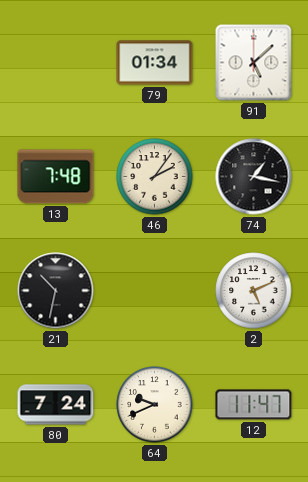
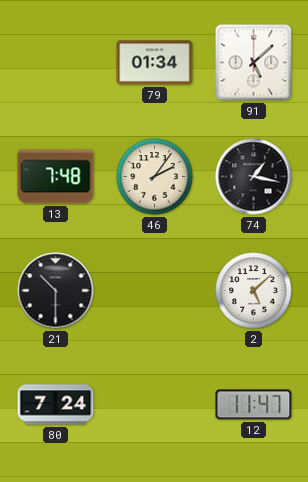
21: 10:32 -> 10:30
2: 5:11 -> 5:08
64: 9:41 -> none
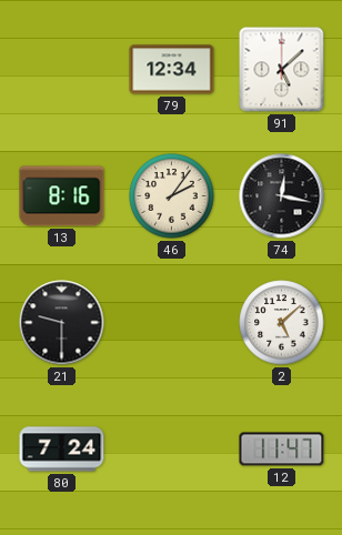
79: 01:34 -> 12:34
13: 7:48 -> 8:16
74: 1:17 -> 12:17
21: 10:30 -> 9:30
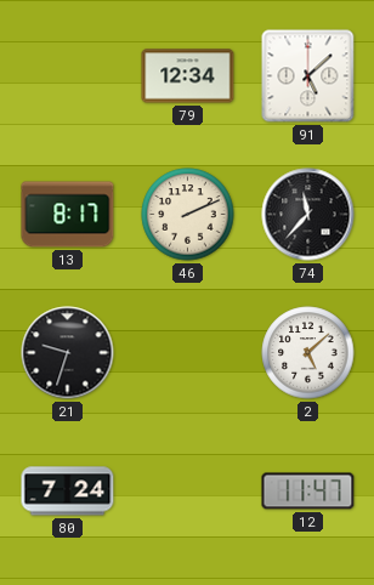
13: 8:16 -> 8:17
46: 2:06 -> 2:11
74: 12:17 -> 11:37
21: 9:30 -> 9:33
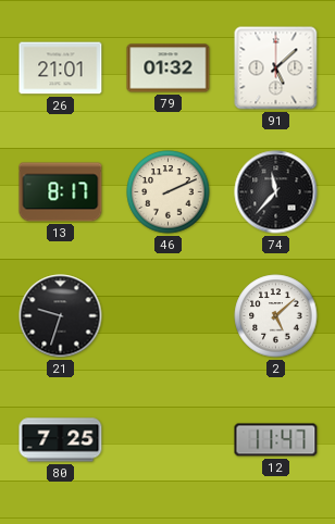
26: none -> 21:01
79: 12:34 -> 01:32
80: 7:24 -> 7:25
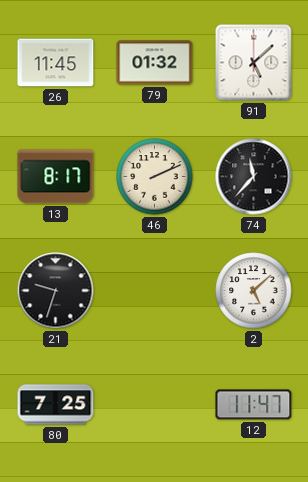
26: 21:01 -> 11:45
